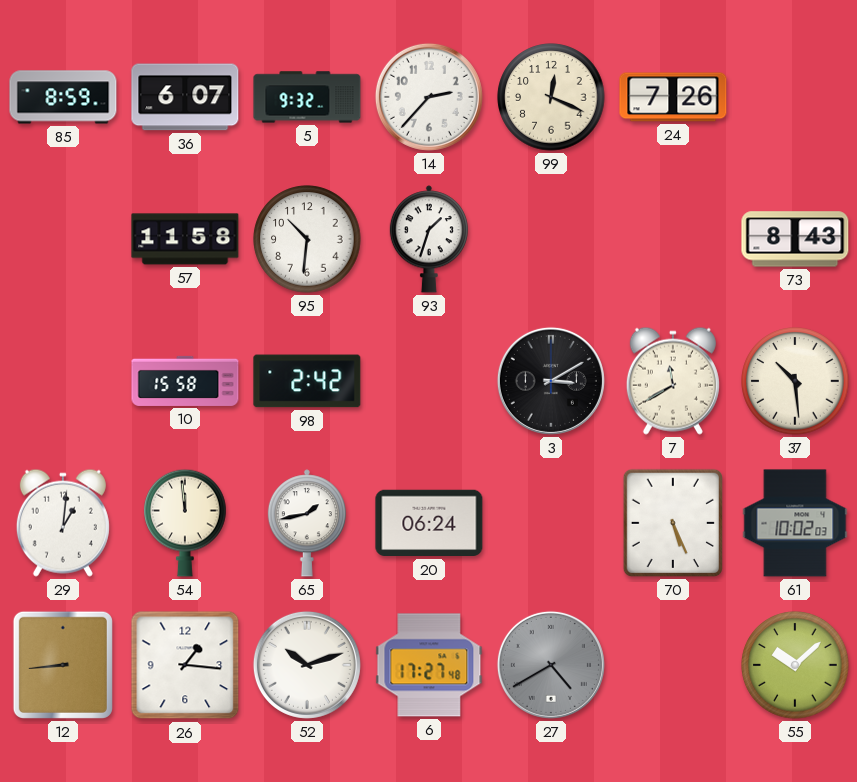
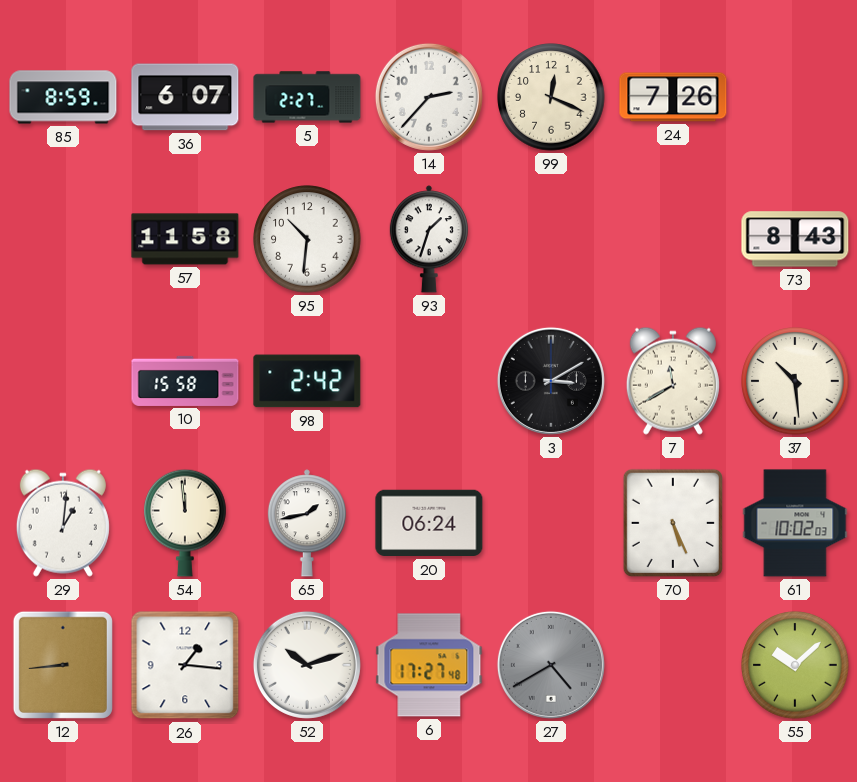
5: 9:32 -> 2:27
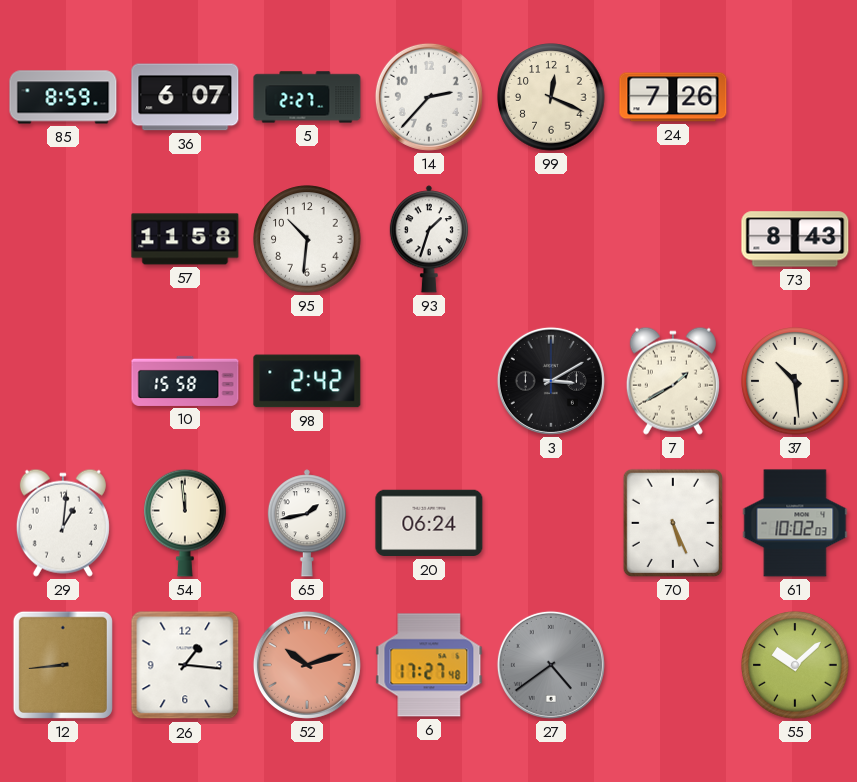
7: 11:40 -> 1:40
52 dial: white -> salmon
27: 4:40 -> 4:39
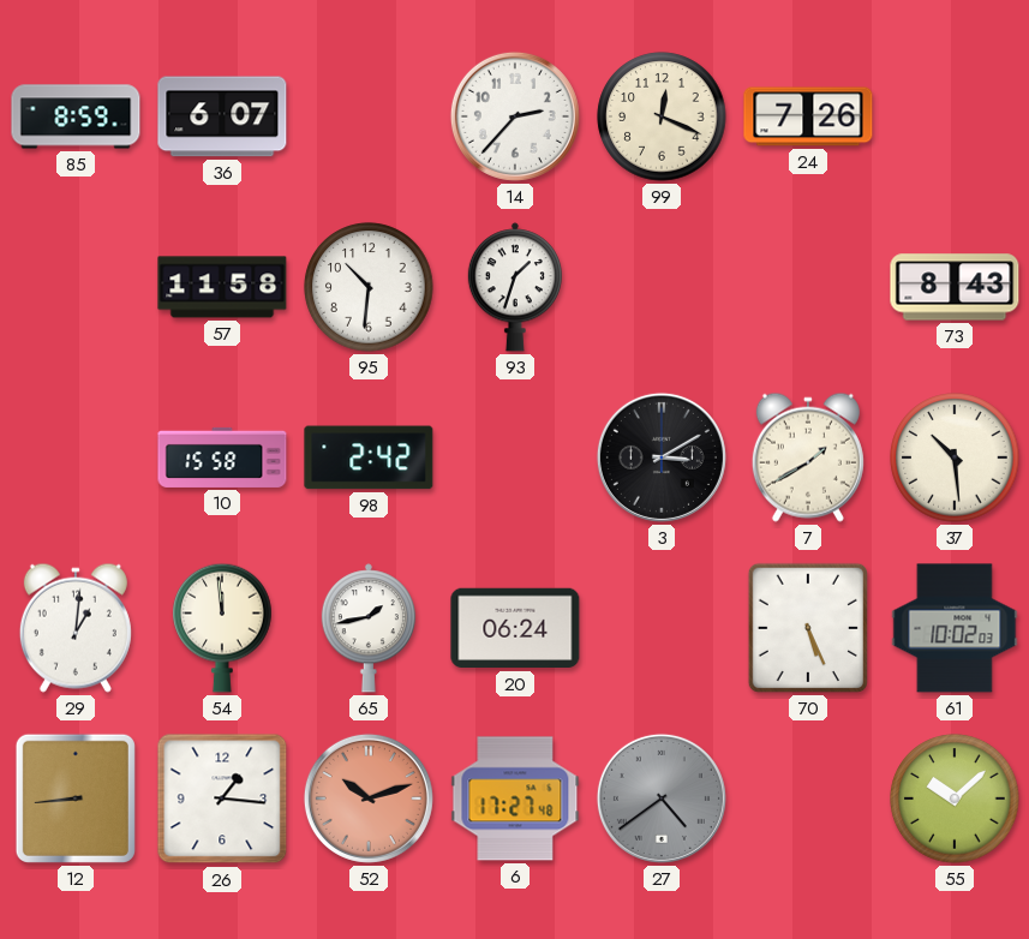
5: 2:27 -> none
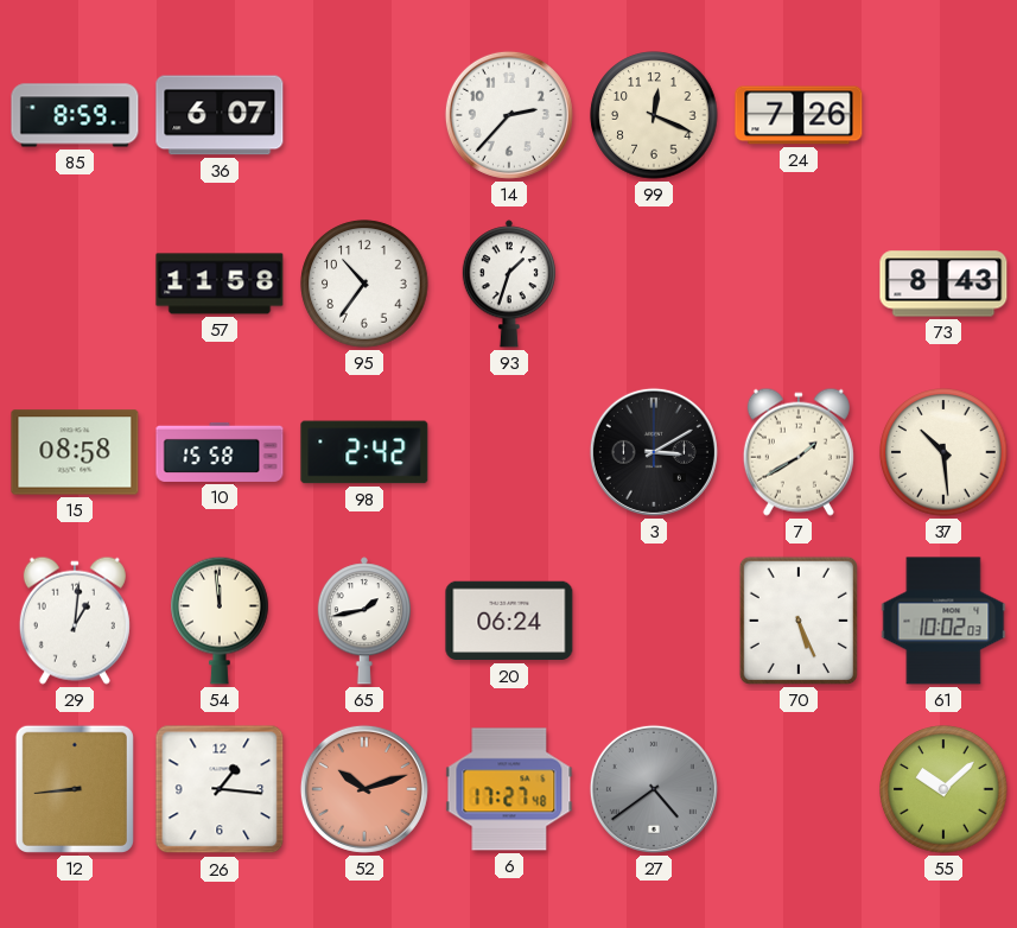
95: 10:31 -> 10:36
15: none -> 08:58
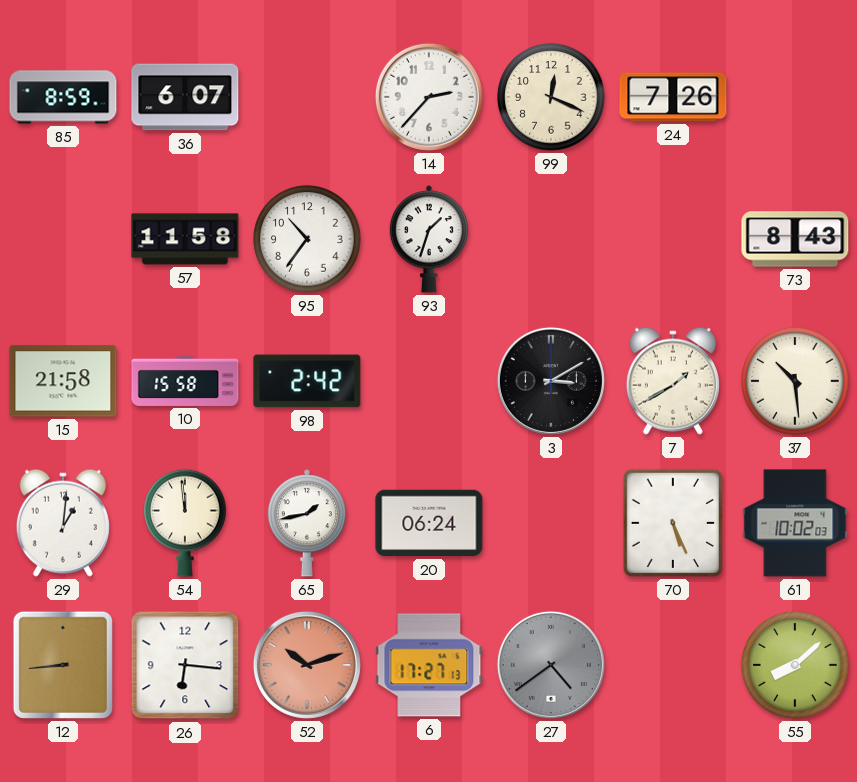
15: 08:58 -> 21:58
26: 1:16 -> 6:16
6: 17:27:48 -> 17:27:13
55: 10:08 -> 8:08
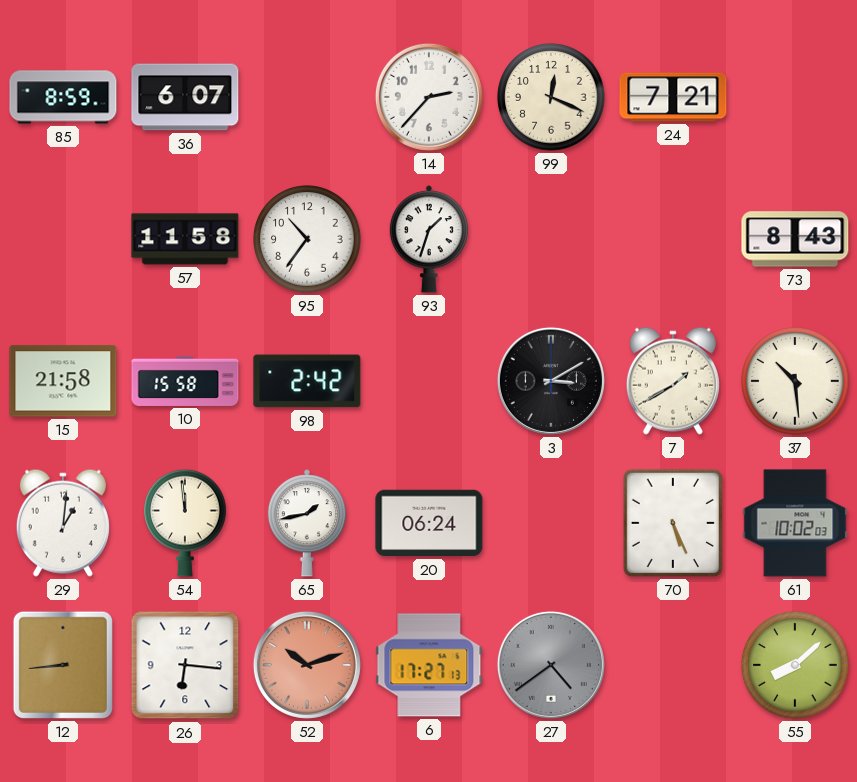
24: 7:26 -> 7:21
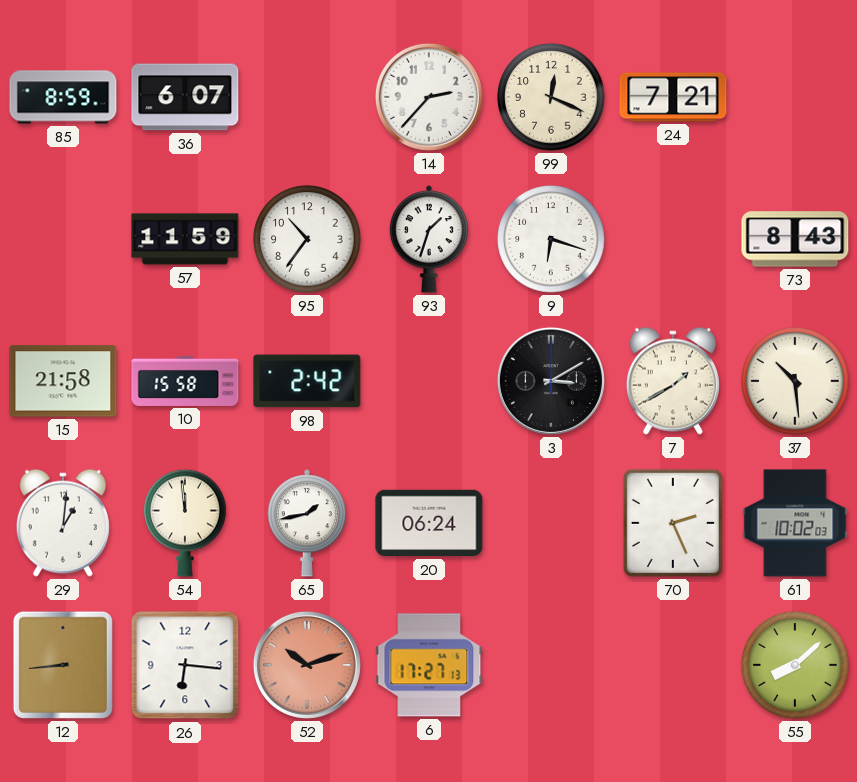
57: 11:58 -> 11:59
9: none -> 6:18
70: 5:26 -> 2:26
27: 4:39 -> none
